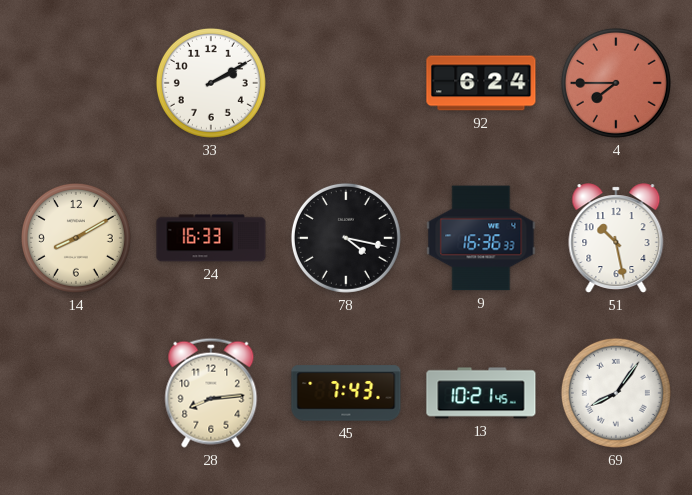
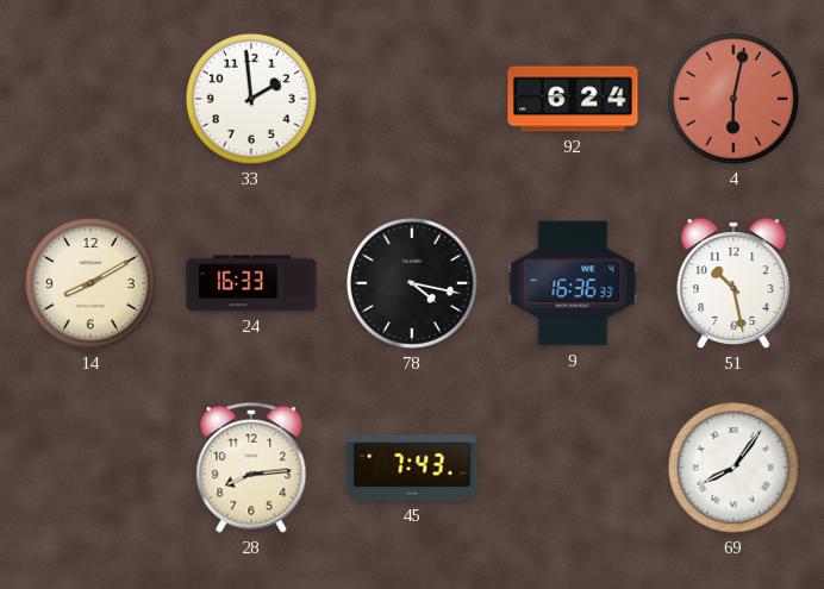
33: 2:10 -> 1:59
4: 7:45 -> 6:02
13: 10:21 -> none
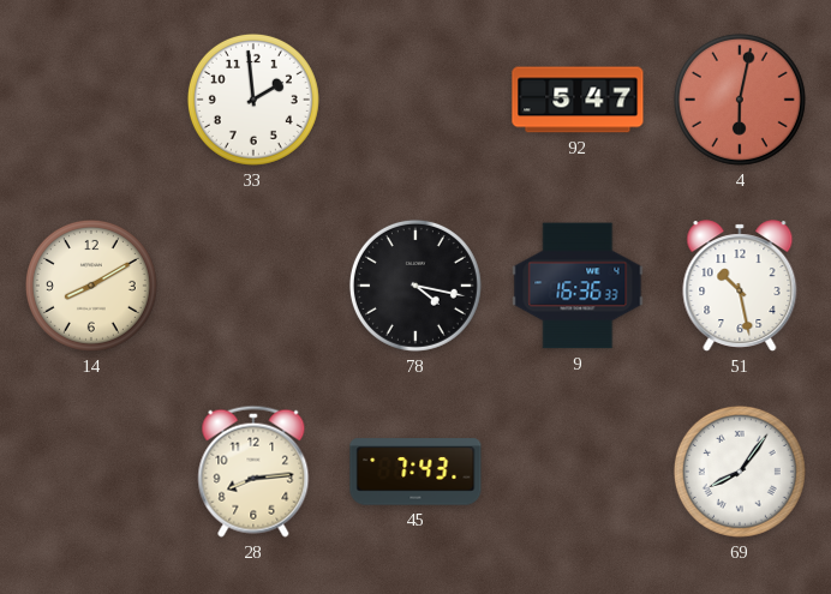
92: 6:24 -> 5:47
24: 16:33 -> none
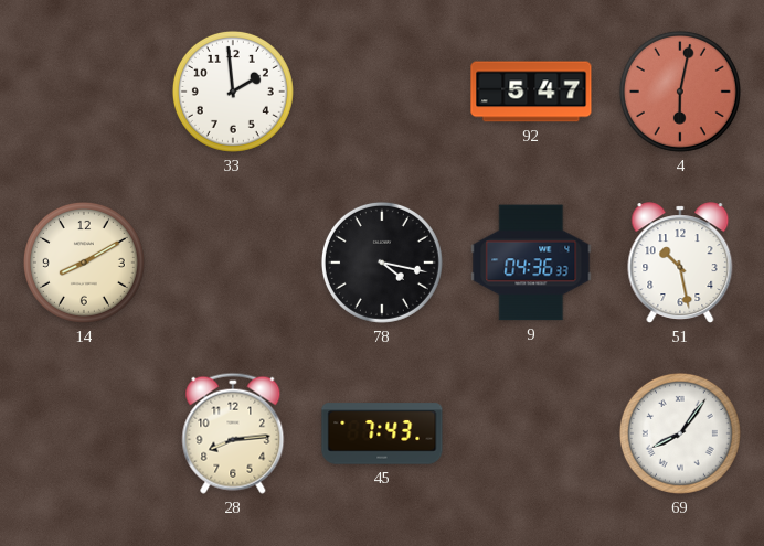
9: 16:36 -> 04:36
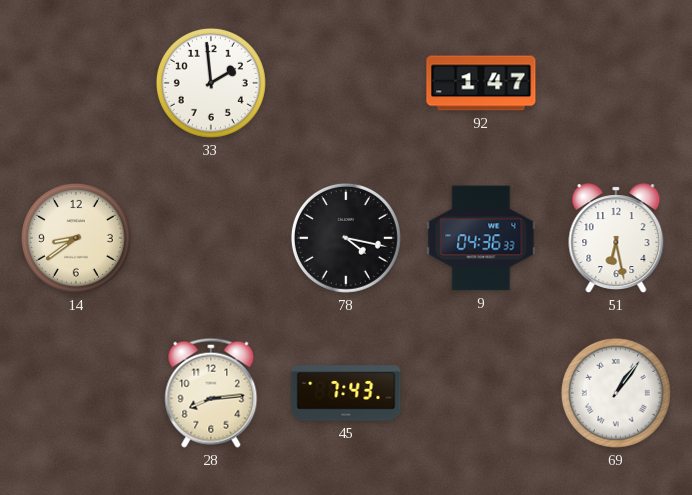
92: 5:47 -> 1:47
4: 6:02 -> none
14: 8:10 -> 8:39
51: 10:28 -> 6:28
69: 8:06 -> 1:06
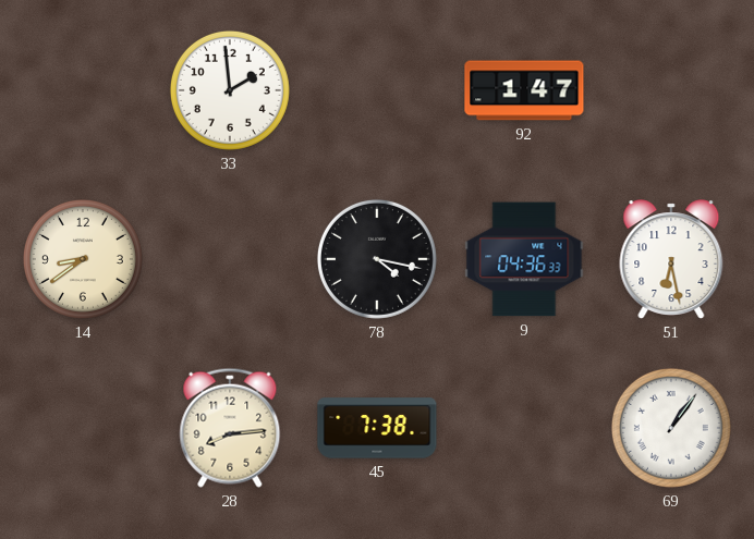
45: 7:43 -> 7:38
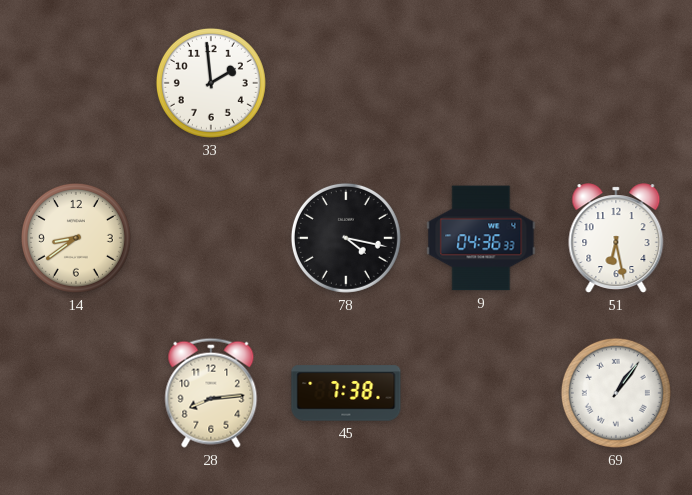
92: 1:47 -> none
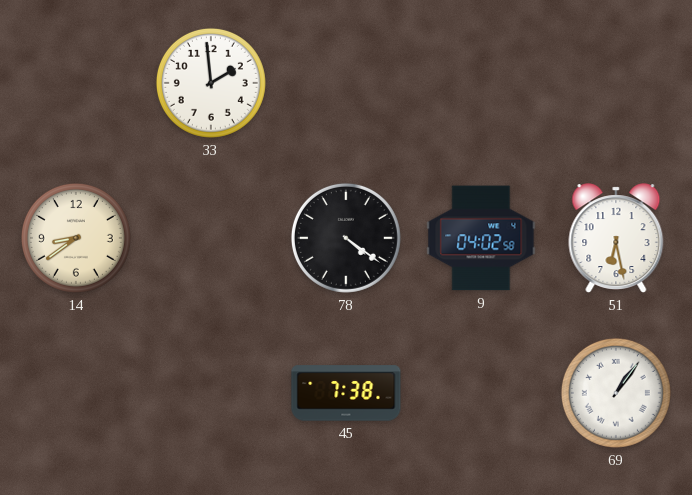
78: 4:17 -> 4:21
9: 04:36 -> 04:02
28: 8:14 -> none
